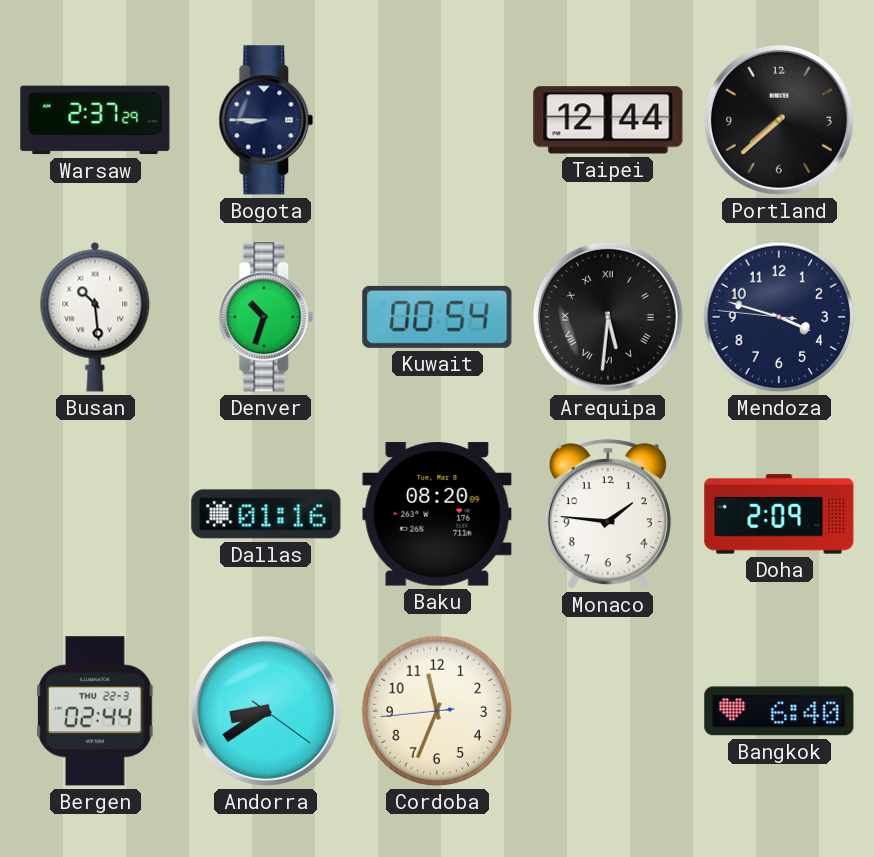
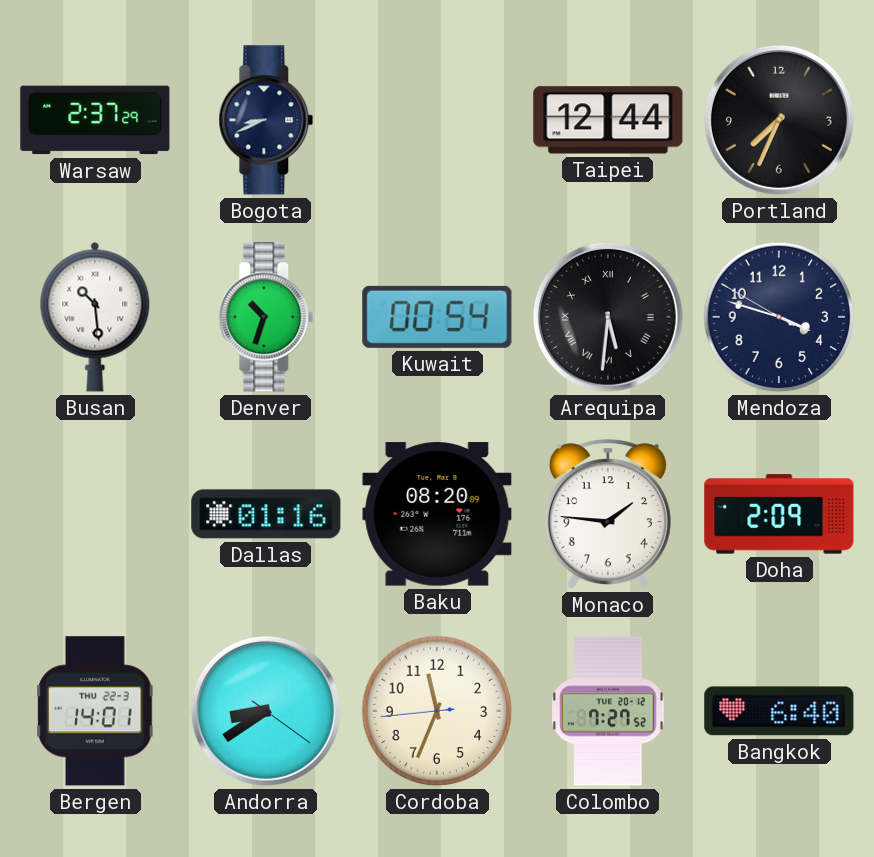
Bogota: 8:45 -> 8:41
Portland: 7:38 -> 7:34
Mendoza: 3:47:46 -> 3:47:50
Bergen: 02:44 -> 14:01
Colombo: none -> 7:27
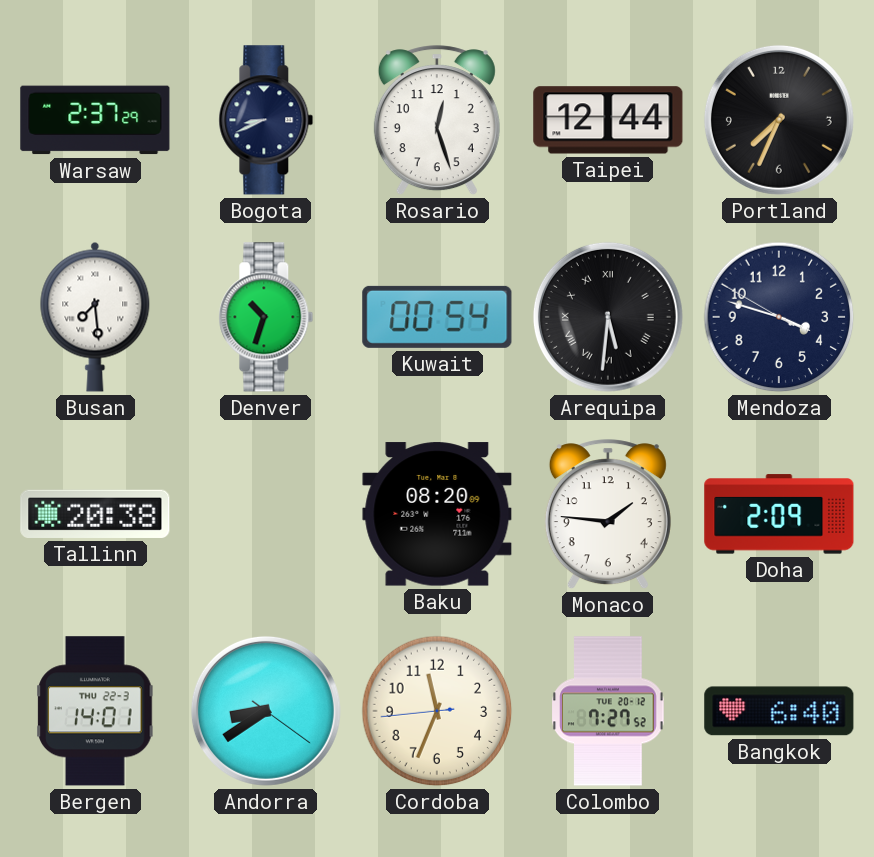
Rosario: none -> 12:27
Busan: 10:29 -> 7:29
Tallinn: none -> 20:38
Dallas: 01:16 -> none
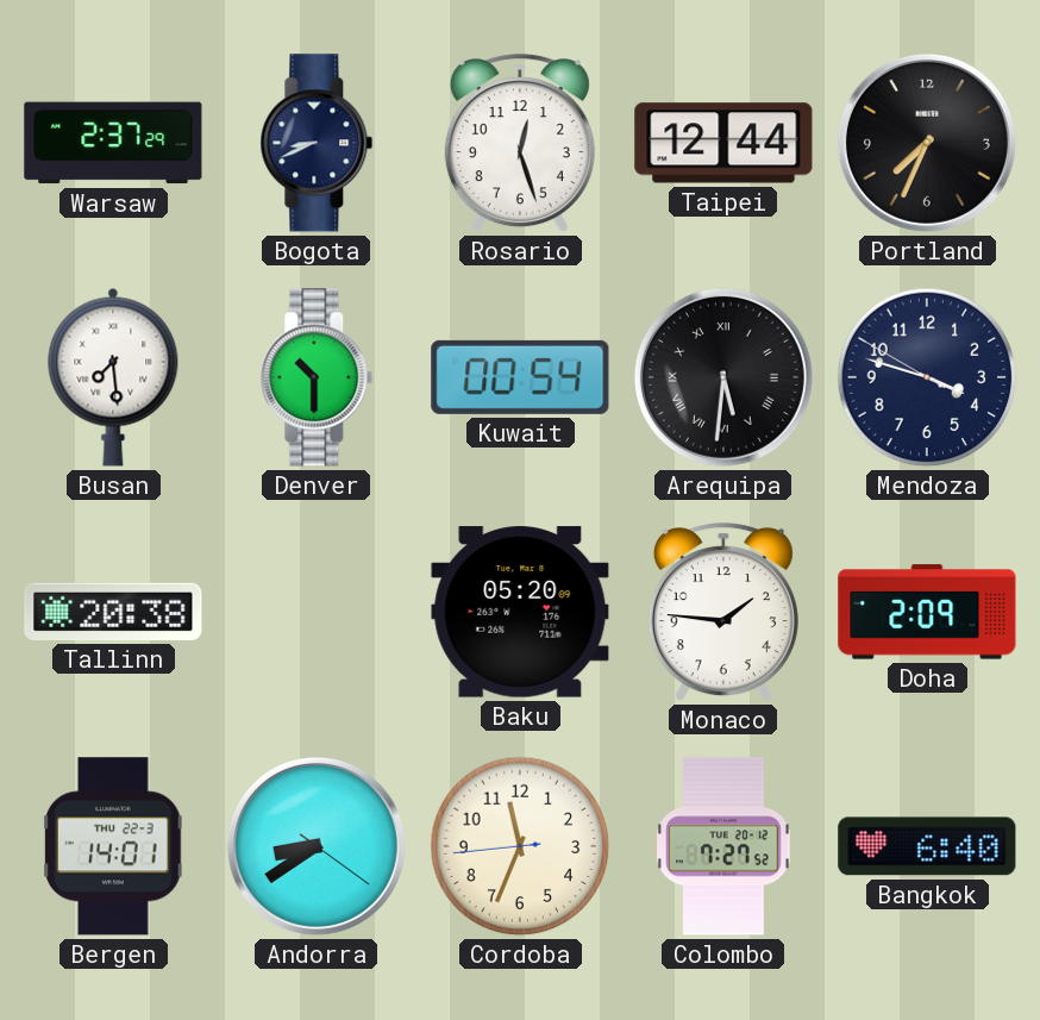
Denver: 10:33 -> 10:30
Baku: 08:20 -> 05:20
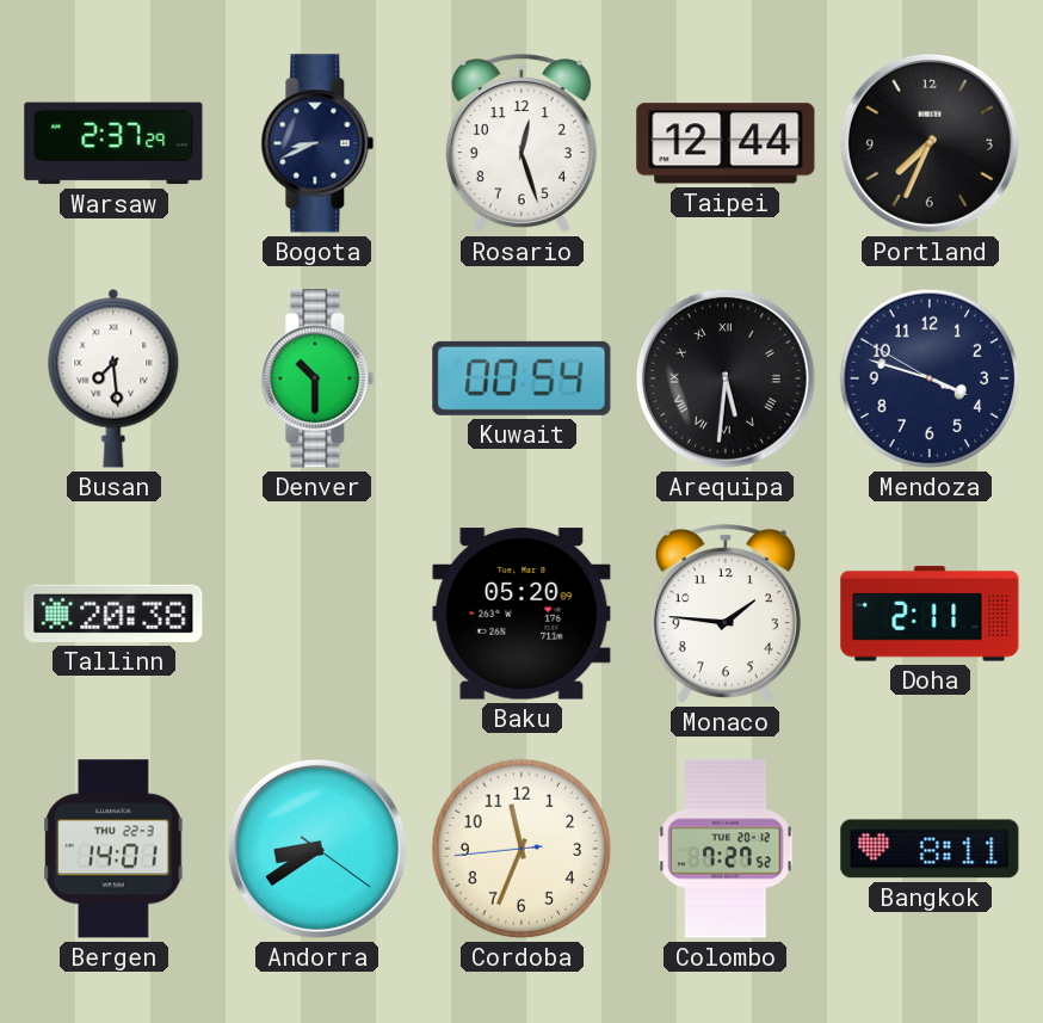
Doha: 2:09 -> 2:11
Bangkok: 6:40 -> 8:11
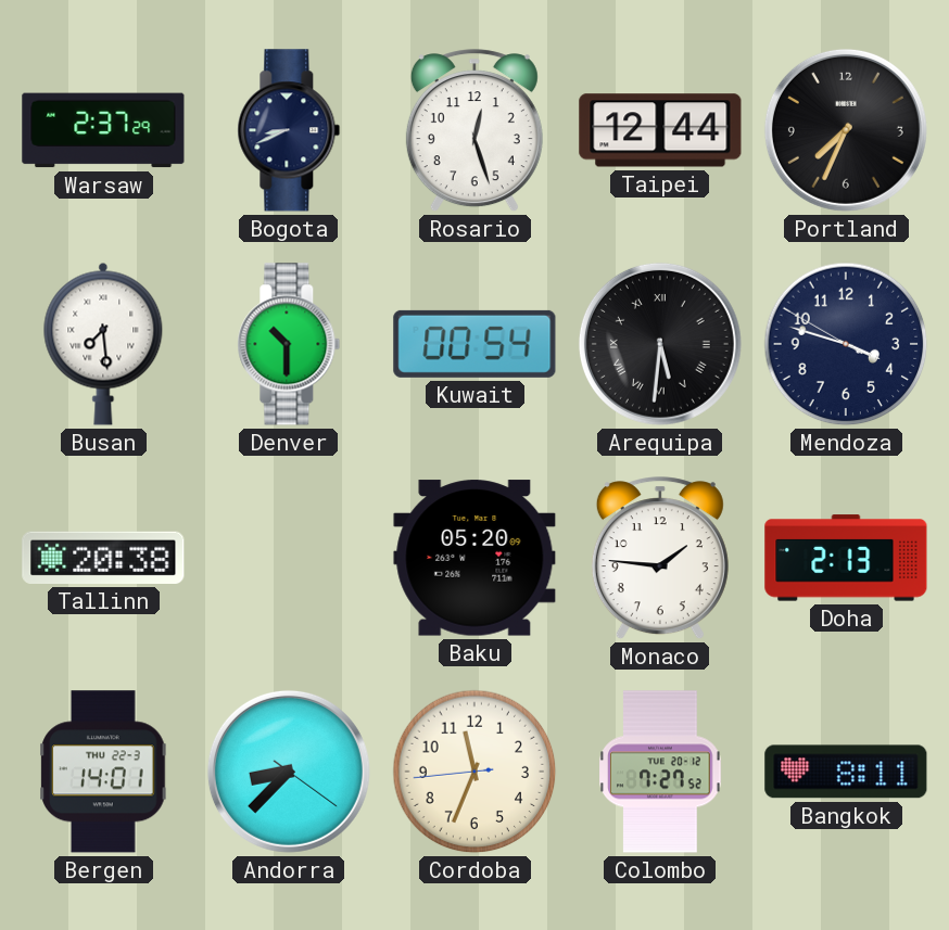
Doha: 2:11 -> 2:13
Andorra: 8:39 -> 8:37
